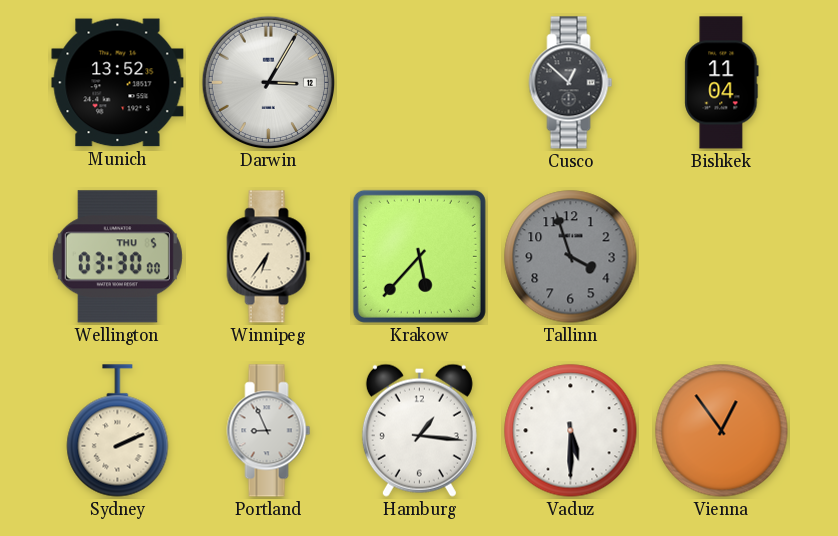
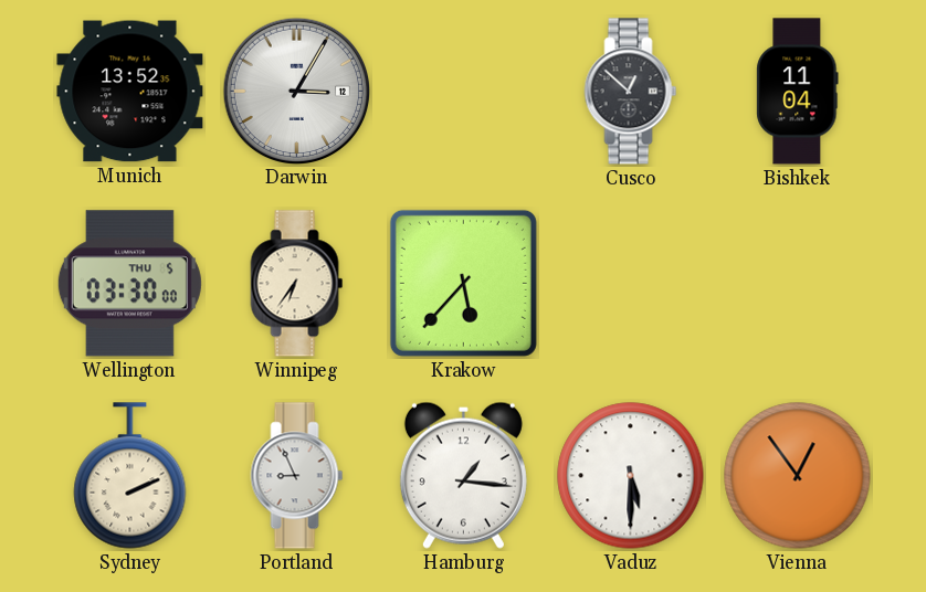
Tallinn: 3:57 -> none
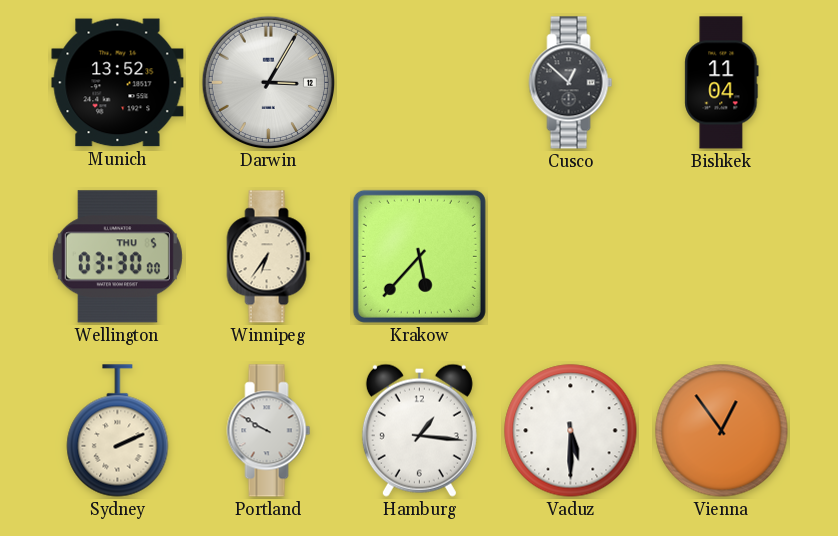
Portland: 8:56 -> 9:50
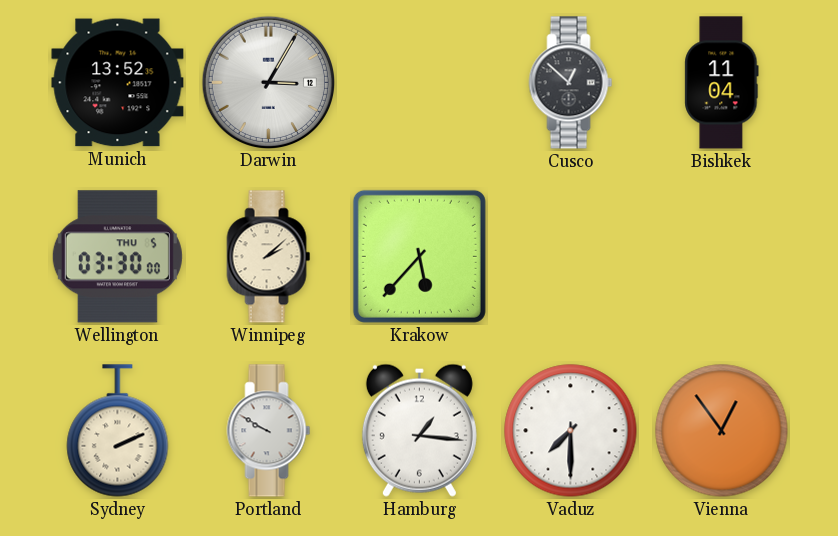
Winnipeg: 6:36 -> 2:08
Vaduz: 5:30 -> 7:30
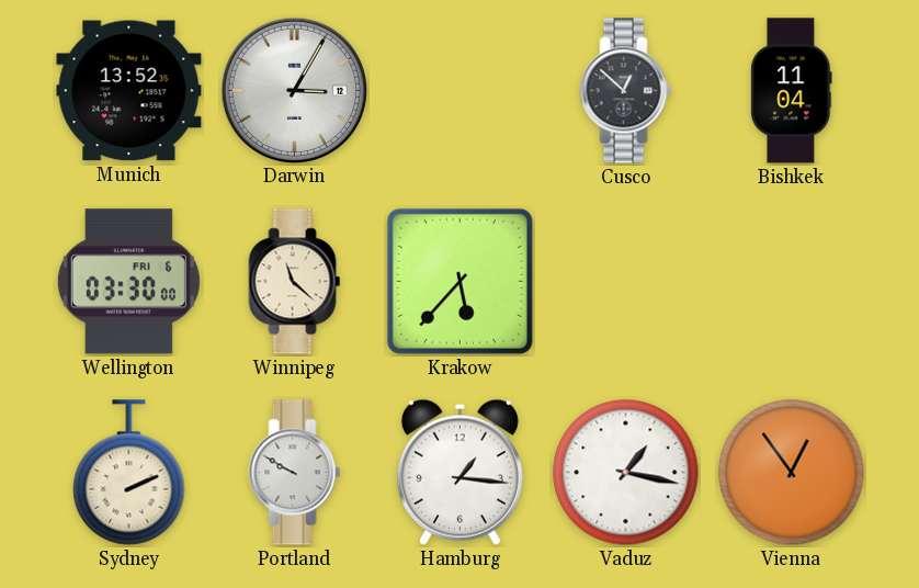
Wellington date: THU 5 -> FRI 6
Winnipeg: 2:08 -> 11:22
Vaduz: 7:30 -> 1:17
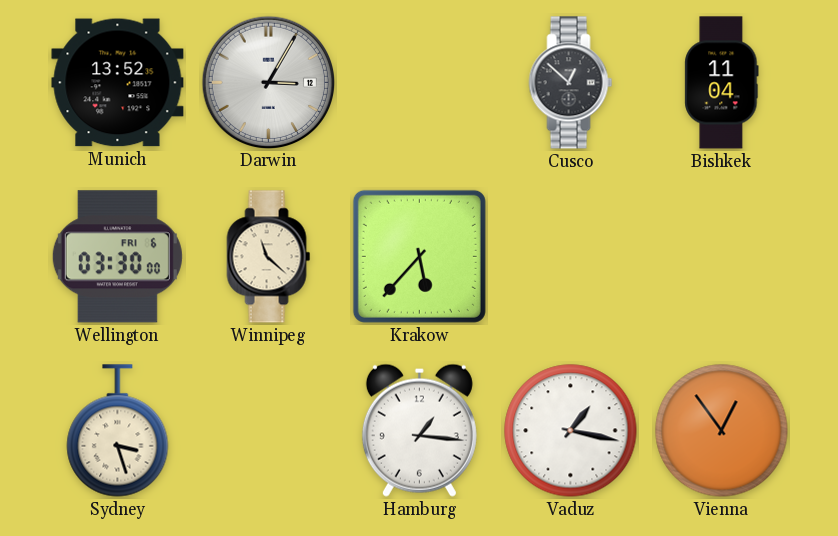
Sydney: 2:11 -> 3:27
Portland: 9:50 -> none
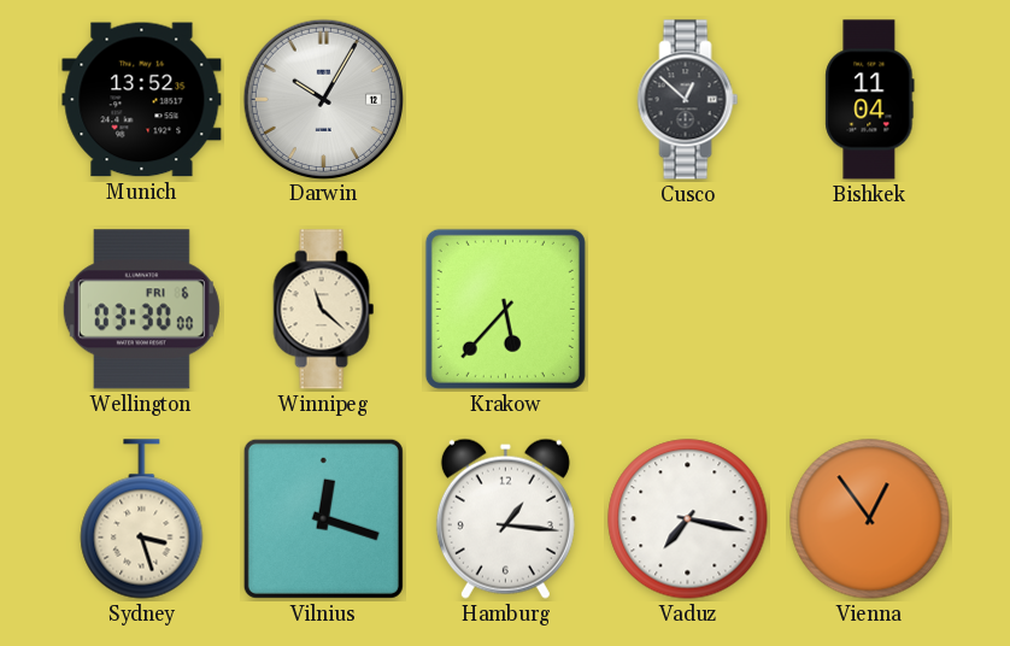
Darwin: 3:05 -> 10:05
Vilnius: none -> 12:18
Vaduz: 1:17 -> 7:17
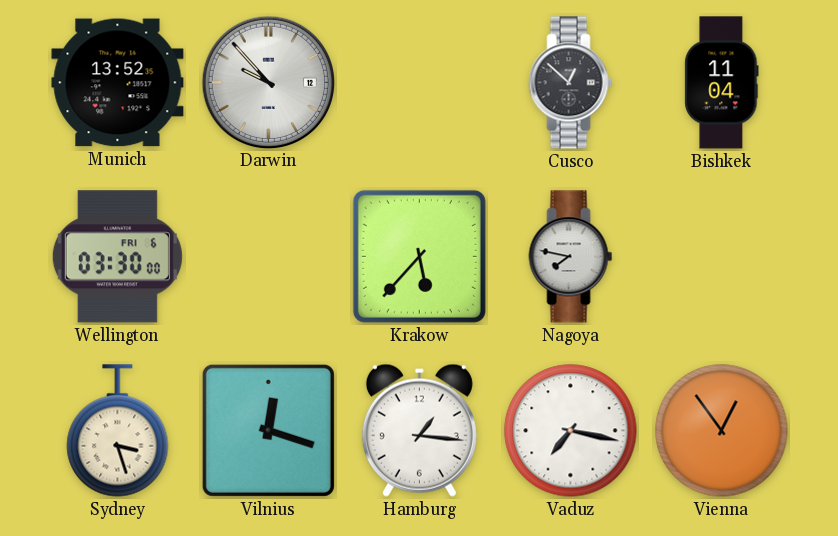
Darwin: 10:05 -> 9:53
Winnipeg: 11:22 -> none
Nagoya: none -> 7:47
